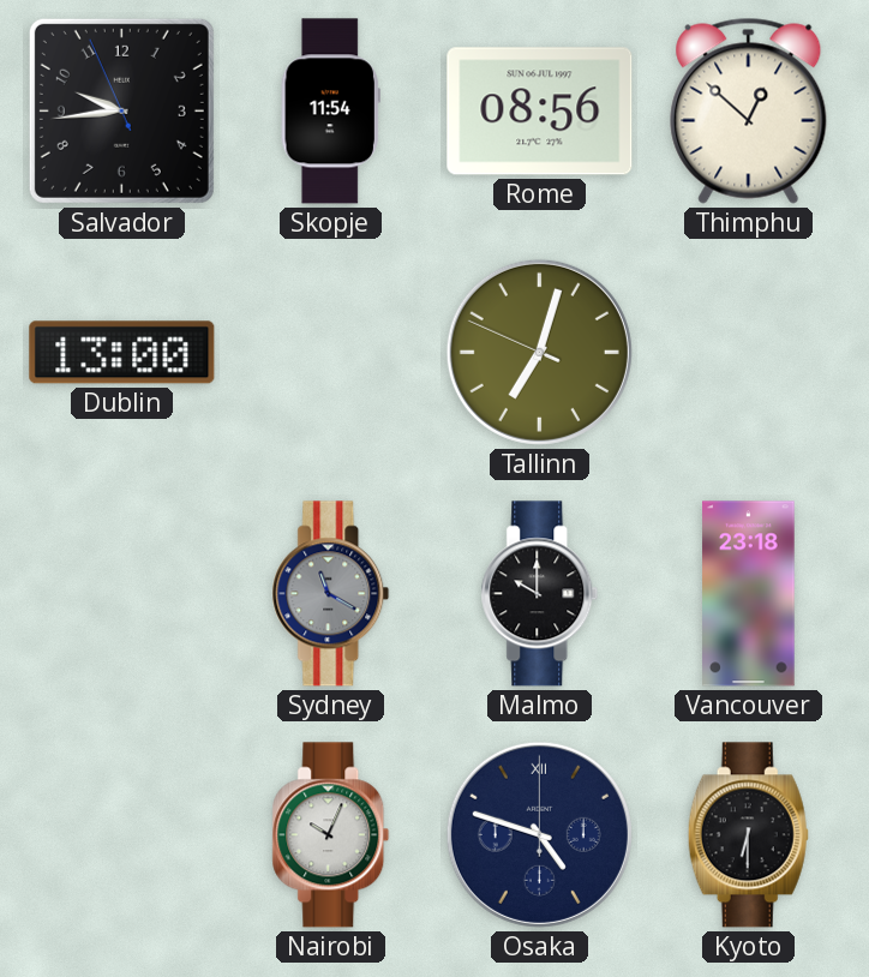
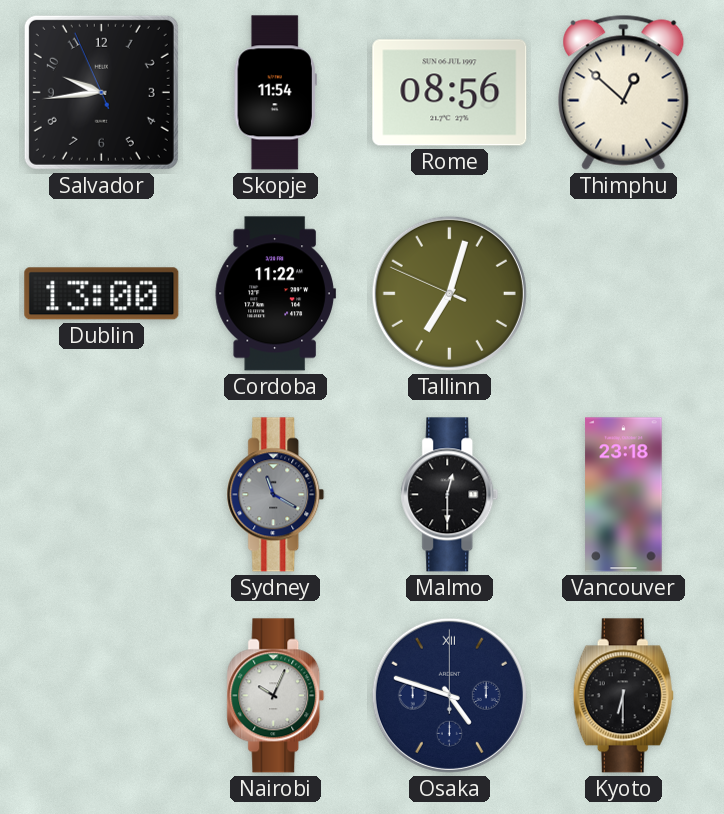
Cordoba: none -> 11:22
Malmo: 10:00 -> 12:30
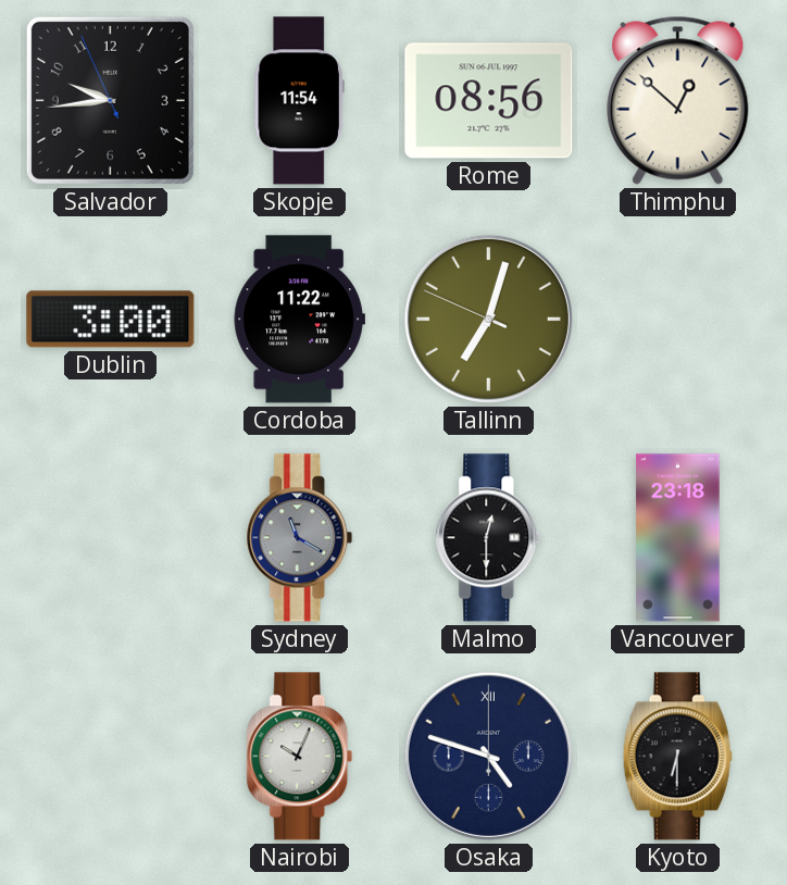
Dublin: 13:00 -> 3:00
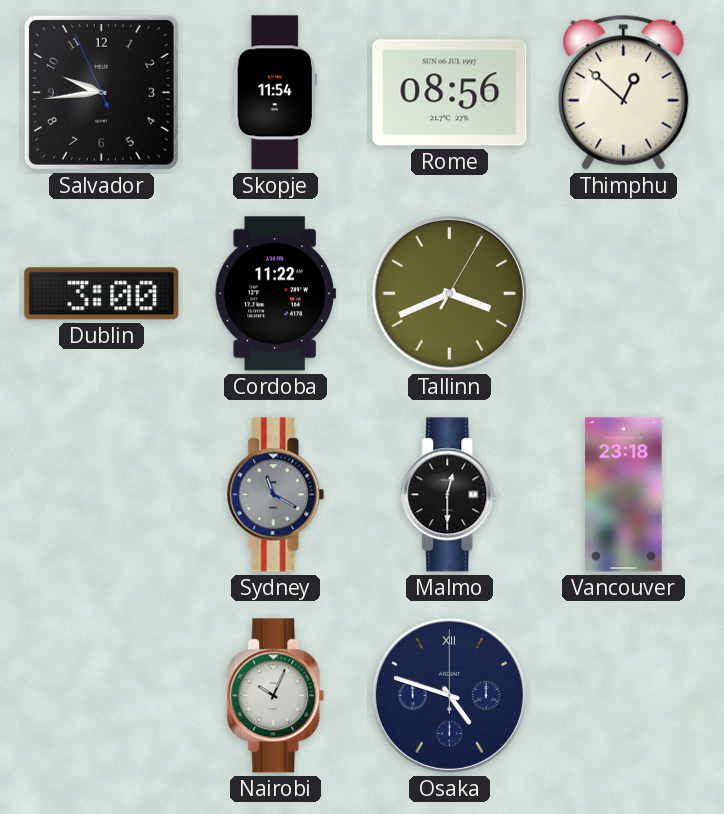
Tallinn: 7:02 -> 3:41
Kyoto: 6:30 -> none
